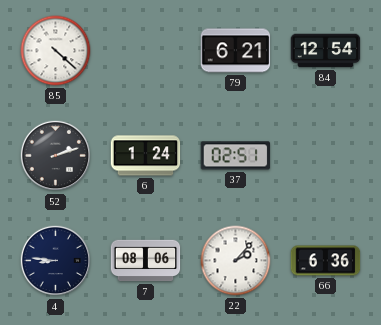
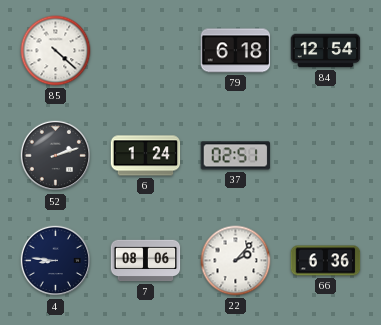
79: 6:21 -> 6:18
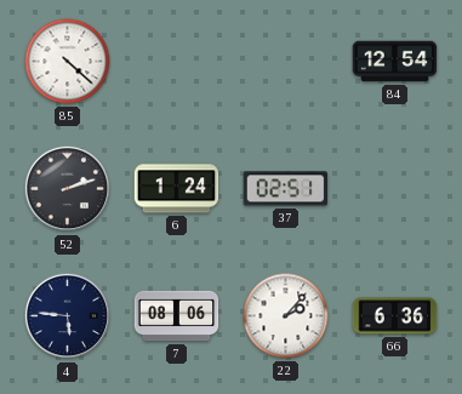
79: 6:18 -> none
4: 8:46 -> 5:46
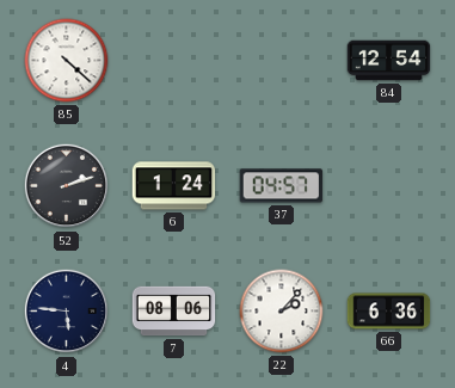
37: 02:51 -> 04:57
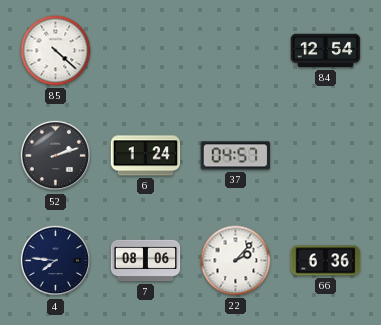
4: 5:46 -> 7:46
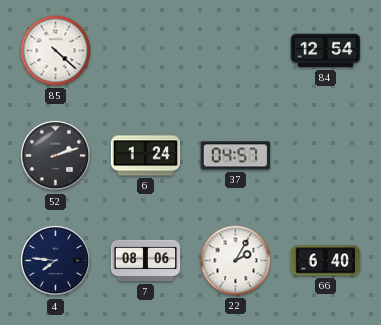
22: 2:07 -> 2:05
66: 6:36 -> 6:40
